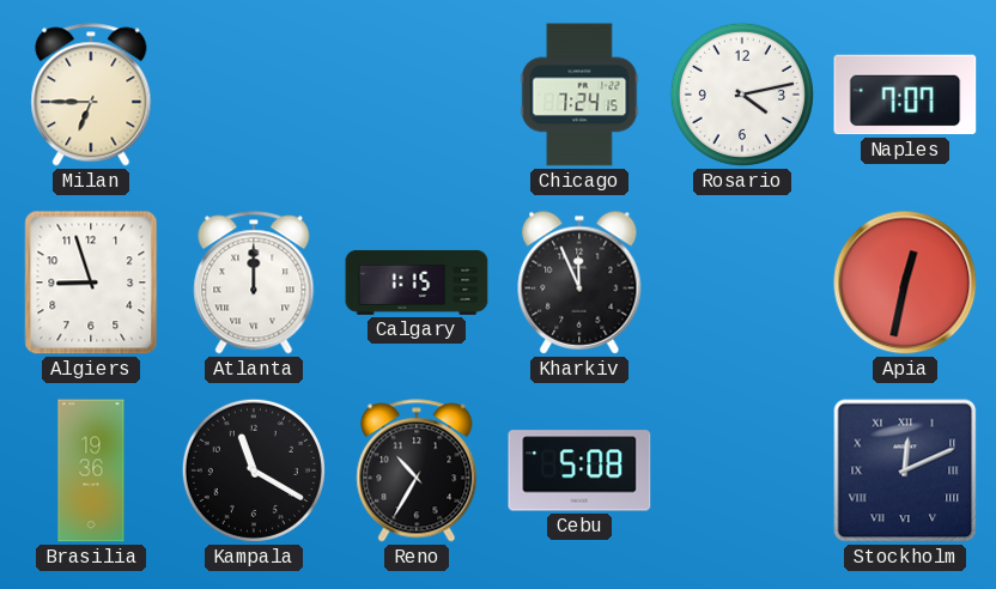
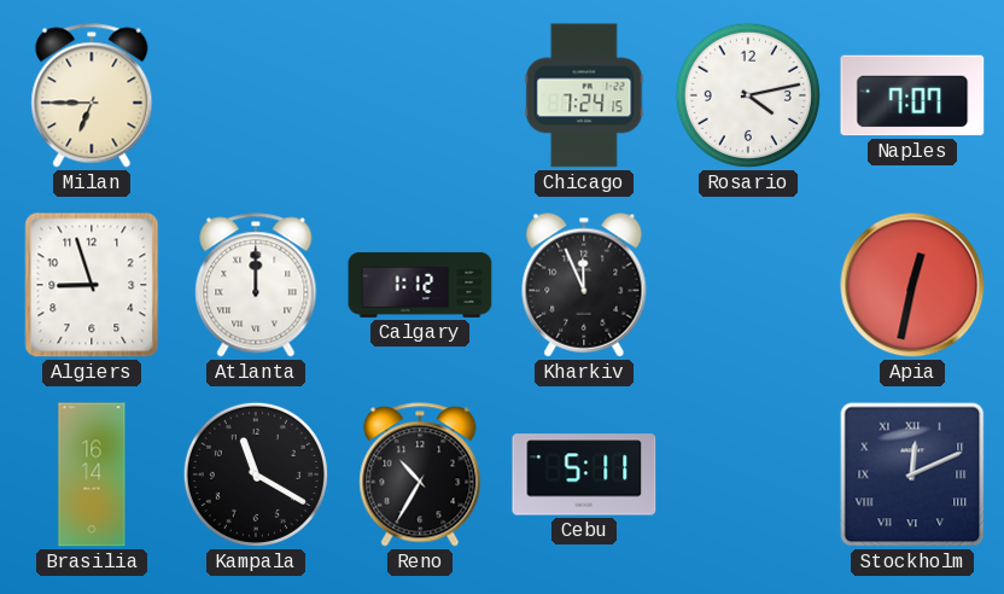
Calgary: 1:15 -> 1:12
Brasilia: 19:36 -> 16:14
Cebu: 5:08 -> 5:11
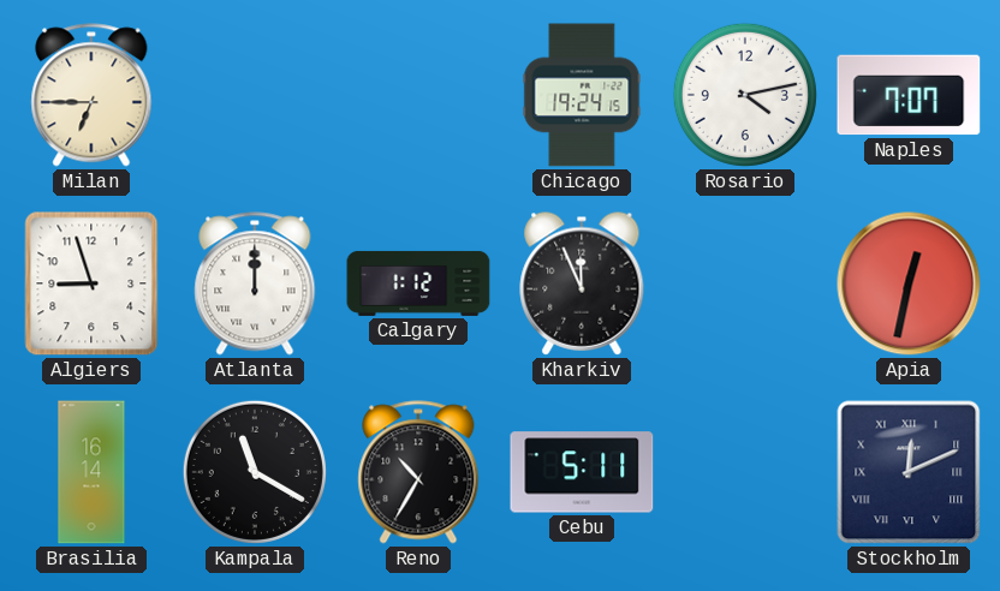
Chicago: 7:24 -> 19:24
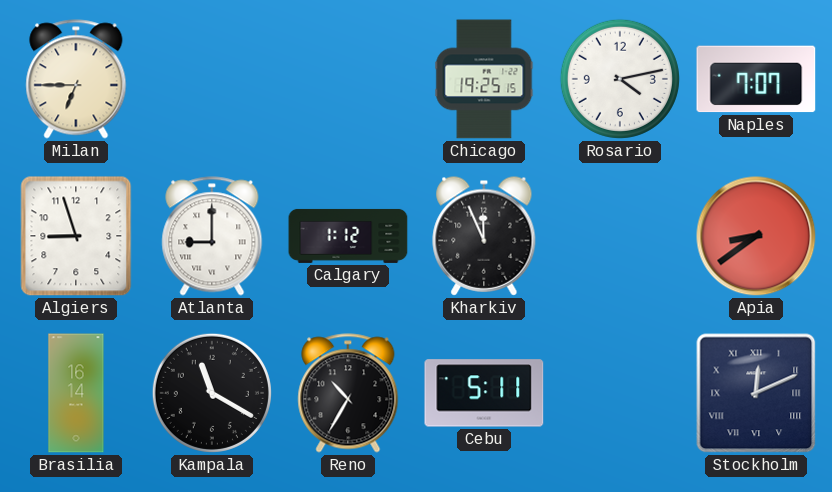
Chicago: 19:24 -> 19:25
Atlanta: 12:00 -> 9:00
Apia: 12:32 -> 8:39
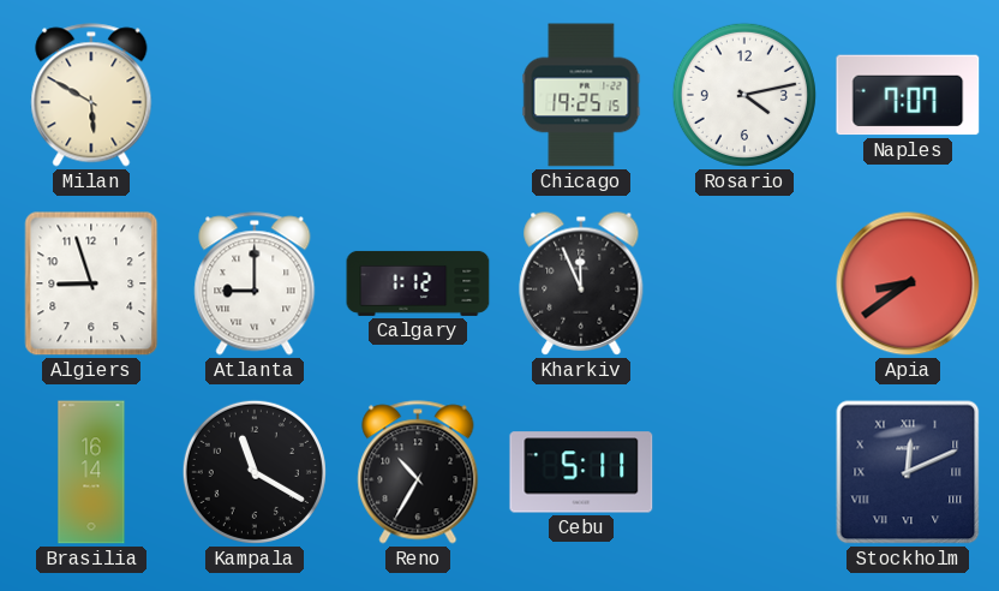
Milan: 6:45 -> 5:50
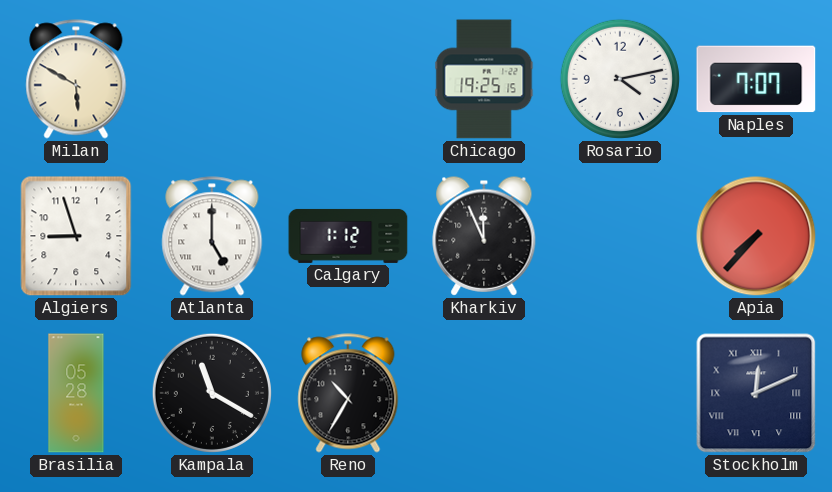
Atlanta: 9:00 -> 5:00
Apia: 8:39 -> 7:37
Brasilia: 16:14 -> 05:28
Cebu: 5:11 -> none
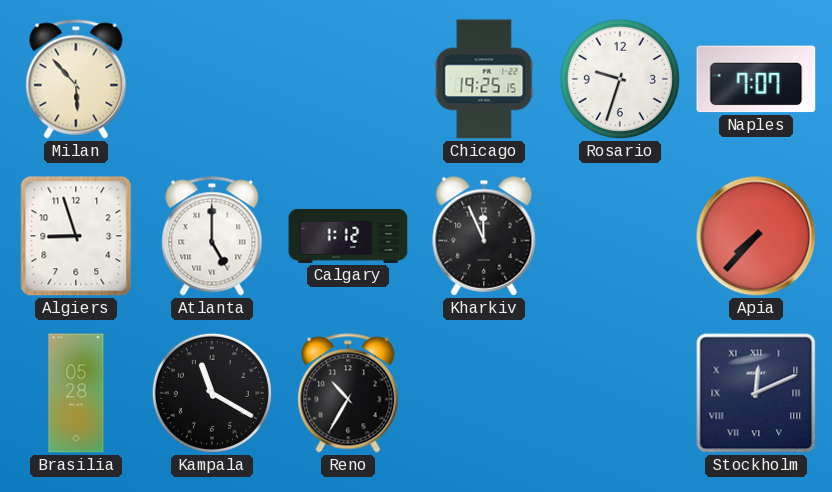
Milan: 5:50 -> 5:53
Rosario: 4:13 -> 9:33
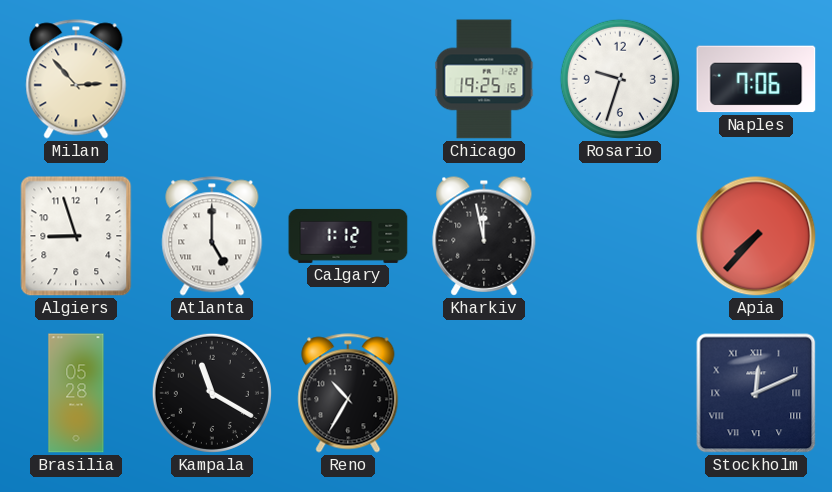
Milan: 5:53 -> 2:53
Naples: 7:07 -> 7:06
Kharkiv: 11:56 -> 11:58
